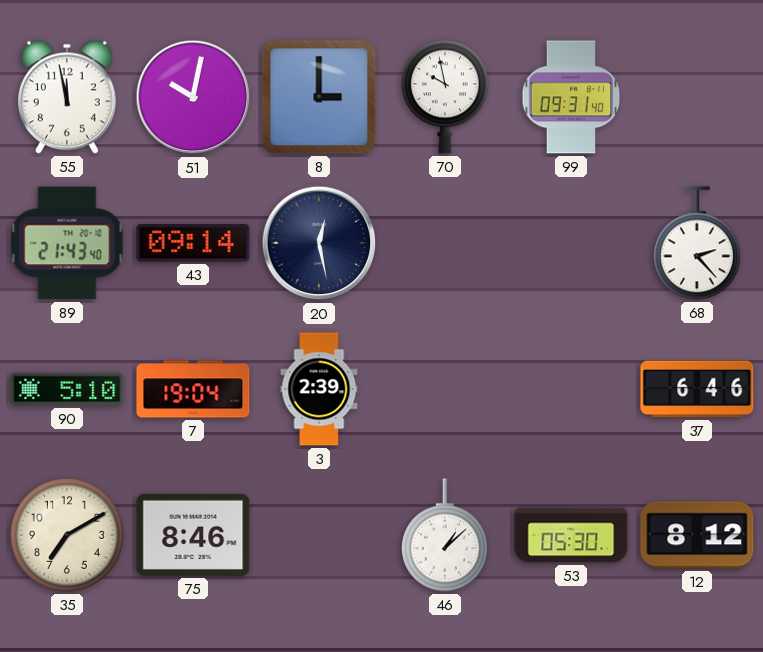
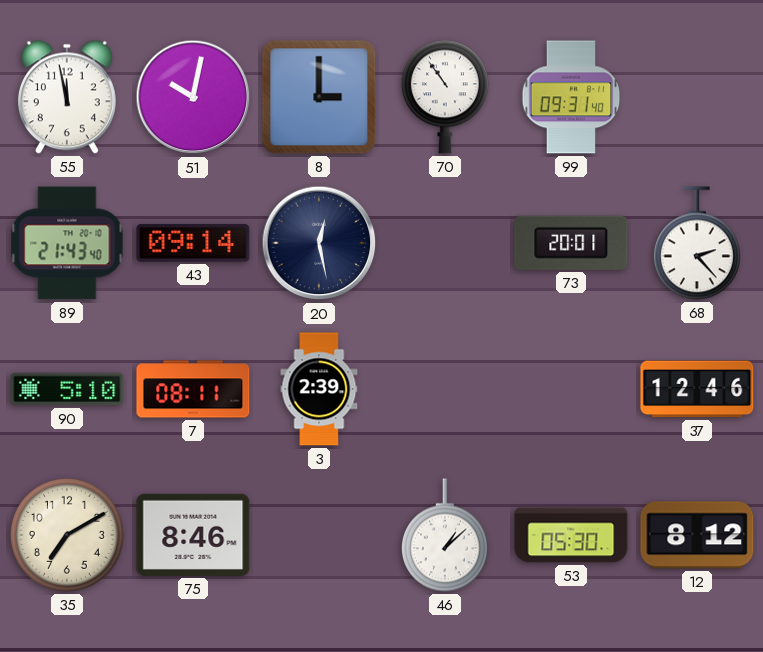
70: 9:58 -> 10:54
73: none -> 20:01
7: 19:04 -> 08:11
37: 6:46 -> 12:46
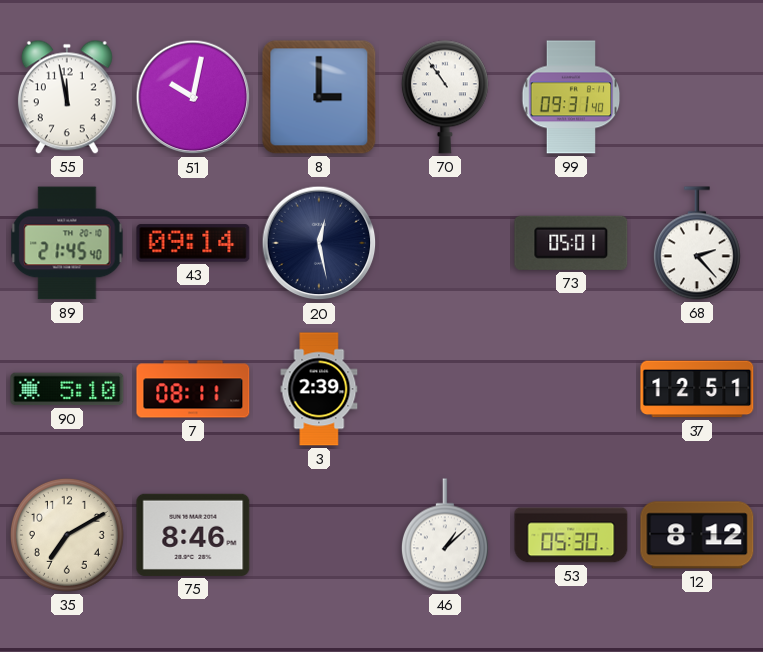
89: 21:43 -> 21:45
73: 20:01 -> 05:01
37: 12:46 -> 12:51
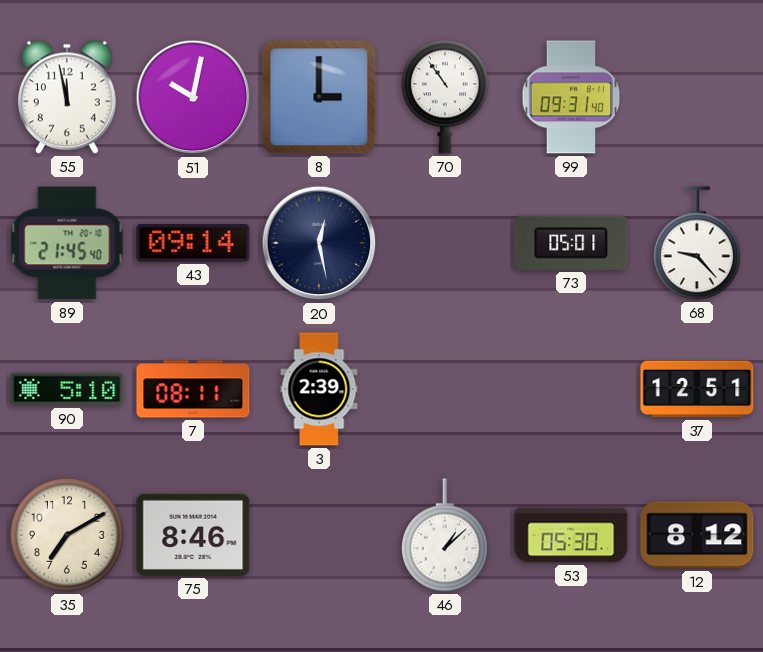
68: 2:23 -> 9:23
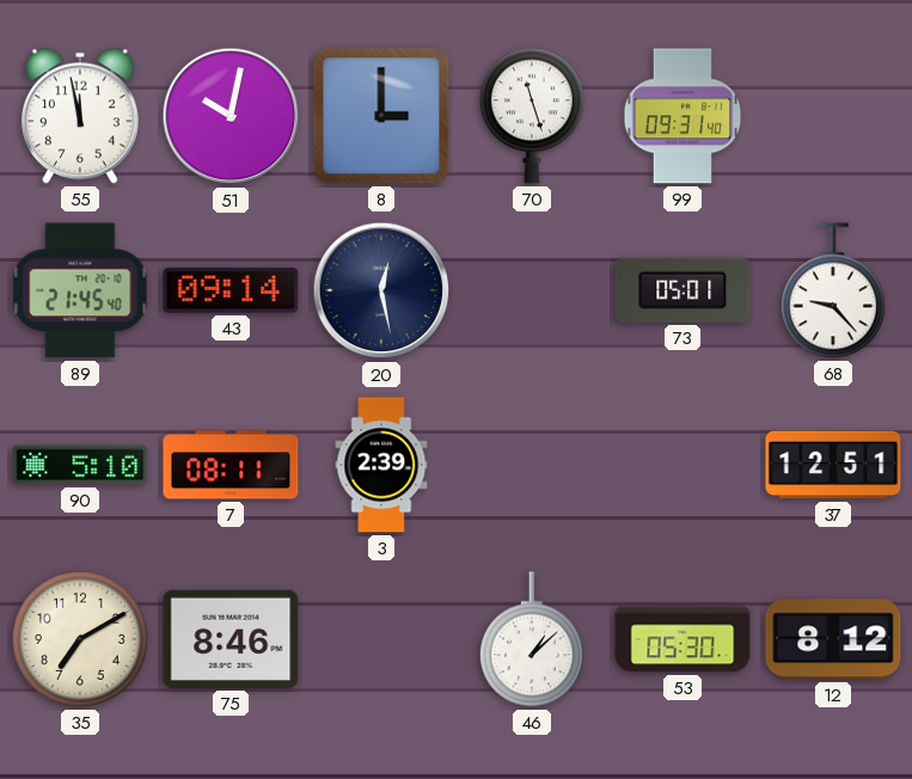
70: 10:54 -> 11:27
